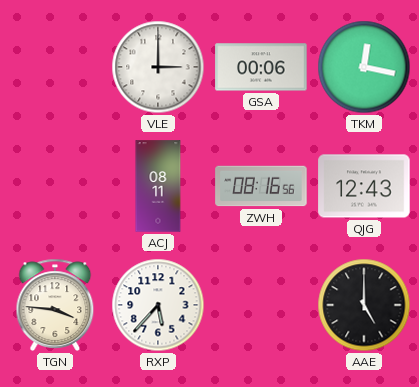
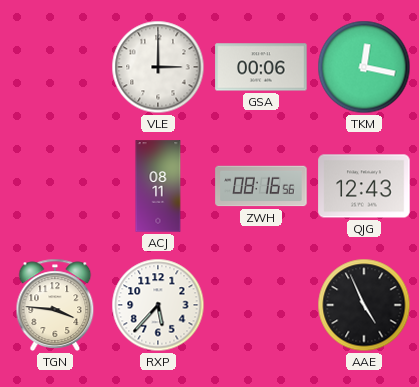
AAE: 5:00 -> 4:56
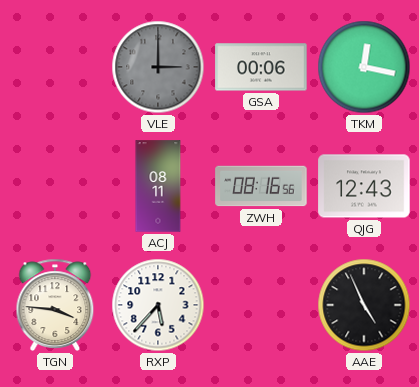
VLE dial: white -> grey
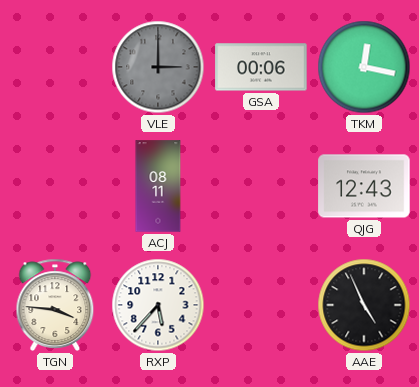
ZWH: 08:16 -> none
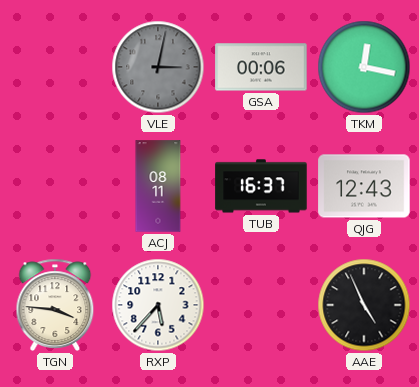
VLE: 3:00 -> 3:02
TUB: none -> 16:37
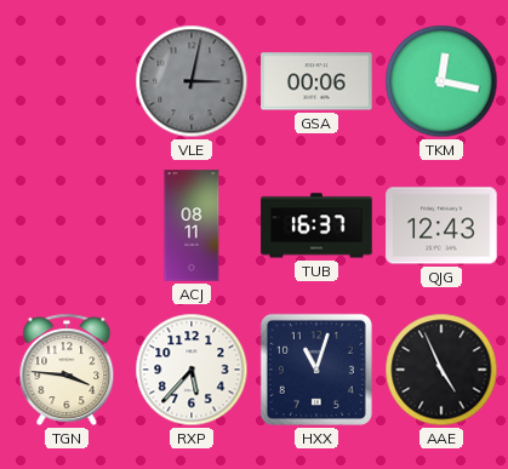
HXX: none -> 11:03
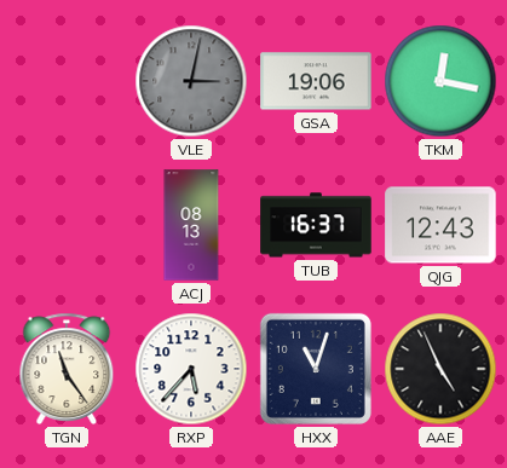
GSA: 00:06 -> 19:06
ACJ: 08:11 -> 08:13
TGN: 3:46 -> 11:24
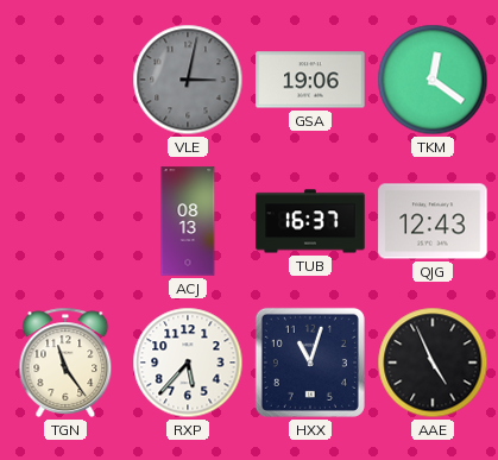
TKM: 12:17 -> 12:21
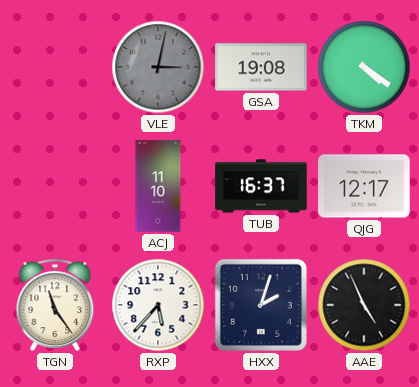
GSA: 19:06 -> 19:08
TKM: 12:21 -> 4:21
ACJ: 08:13 -> 11:10
QJG: 12:43 -> 12:17
HXX: 11:03 -> 2:03
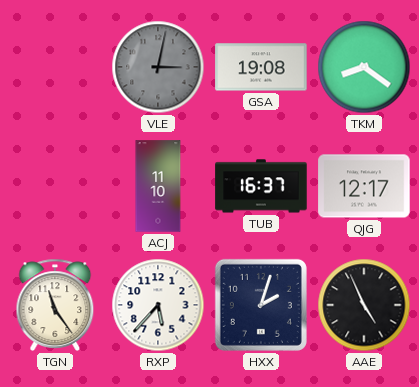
TKM: 4:21 -> 8:21
